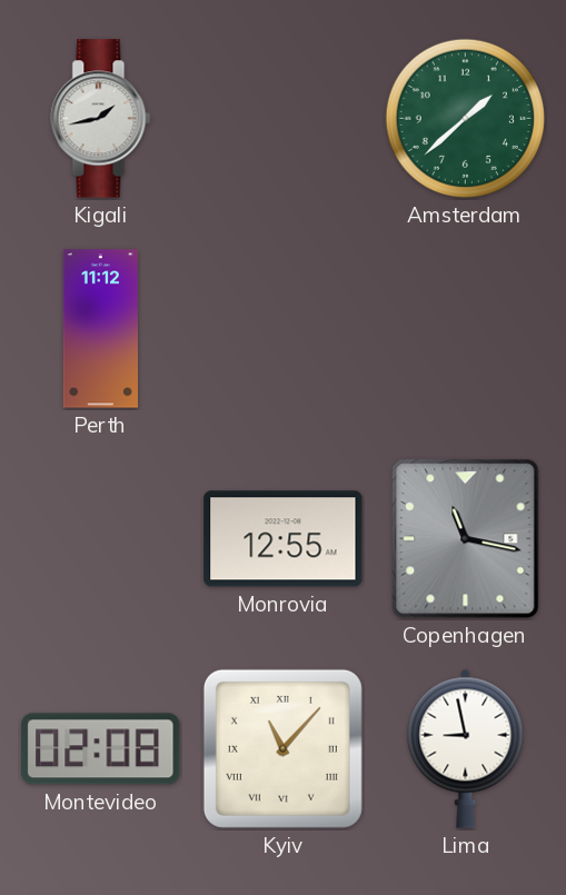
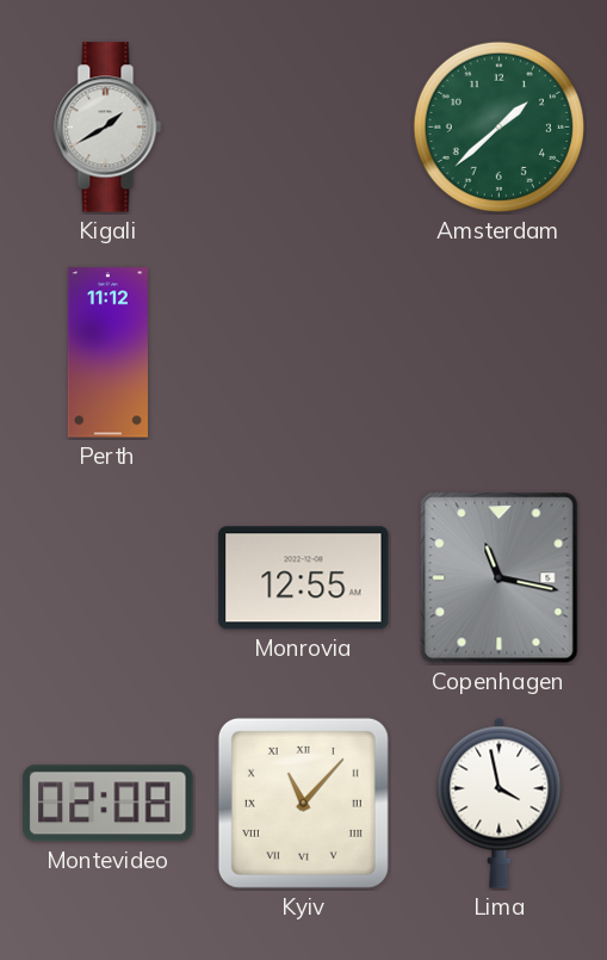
Kigali: 1:43 -> 1:40
Lima: 8:58 -> 3:58
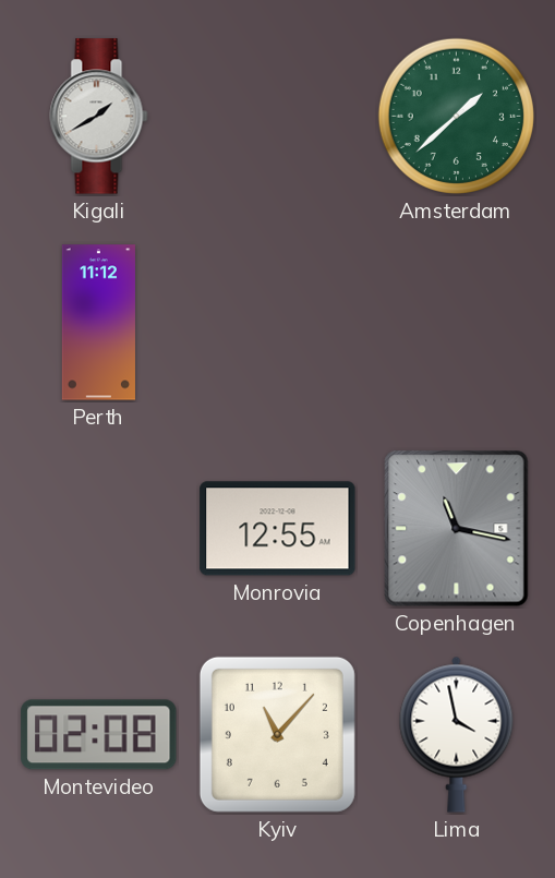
Kyiv numerals: Roman -> Arabic
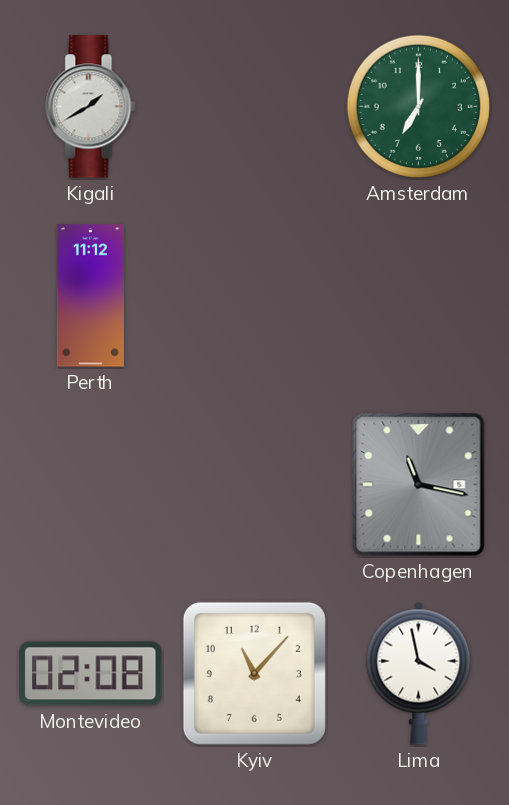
Amsterdam: 1:38 -> 7:00
Monrovia: 12:55 -> none
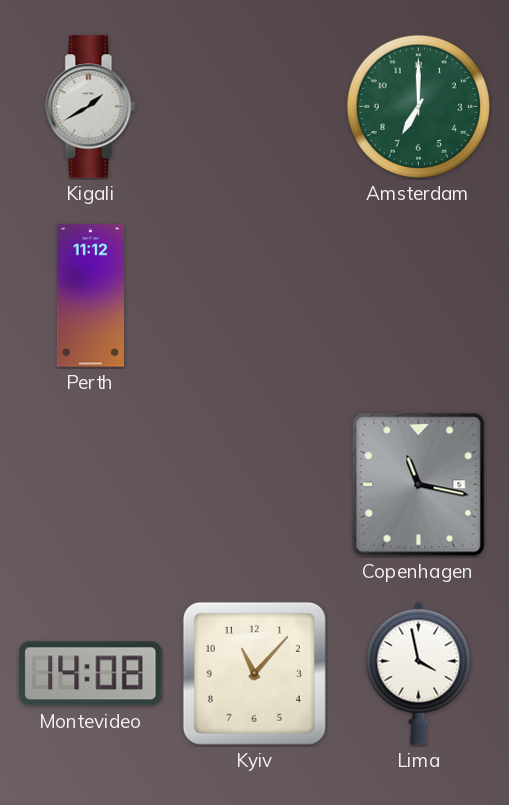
Montevideo: 02:08 -> 14:08
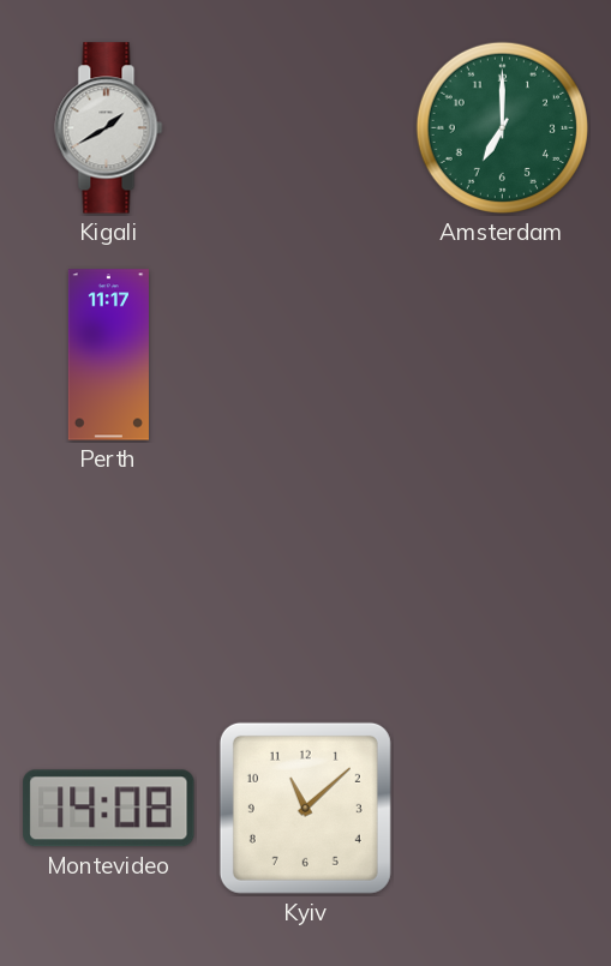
Perth: 11:12 -> 11:17
Copenhagen: 11:17 -> none
Kyiv: 11:07 -> 11:08
Lima: 3:58 -> none
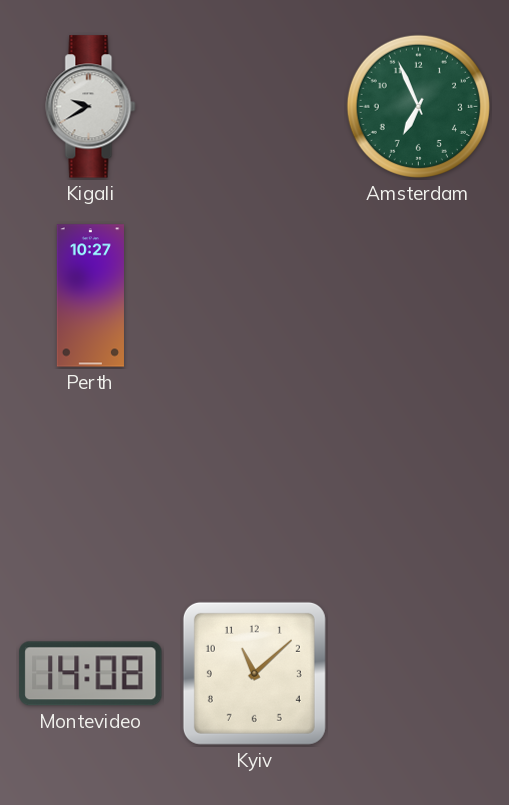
Kigali: 1:40 -> 9:40
Amsterdam: 7:00 -> 6:56
Perth: 11:17 -> 10:27
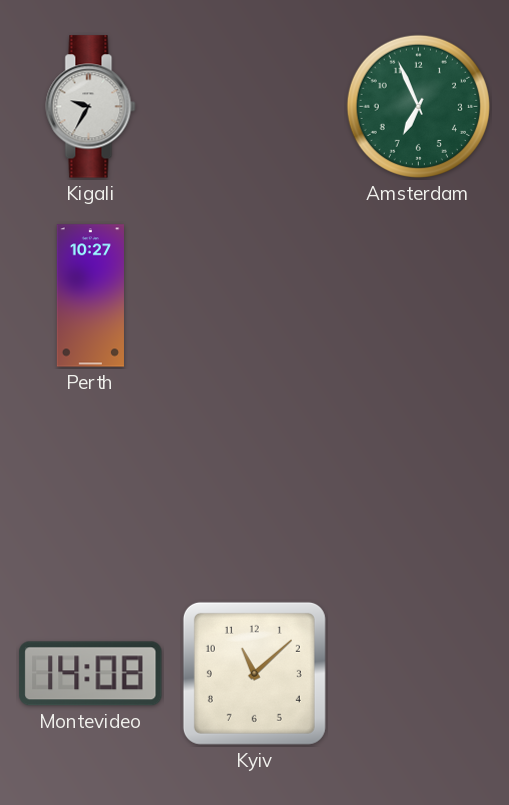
Kigali: 9:40 -> 9:35
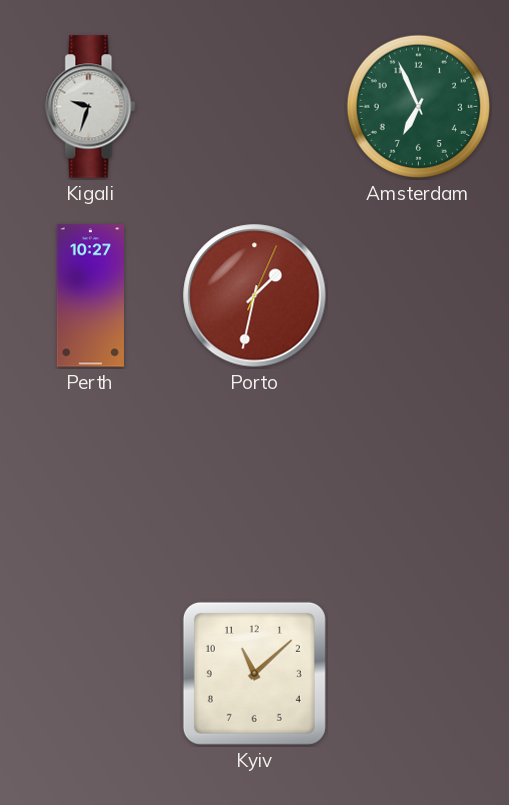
Kigali: 9:35 -> 9:33
Porto: none -> 1:32
Montevideo: 14:08 -> none
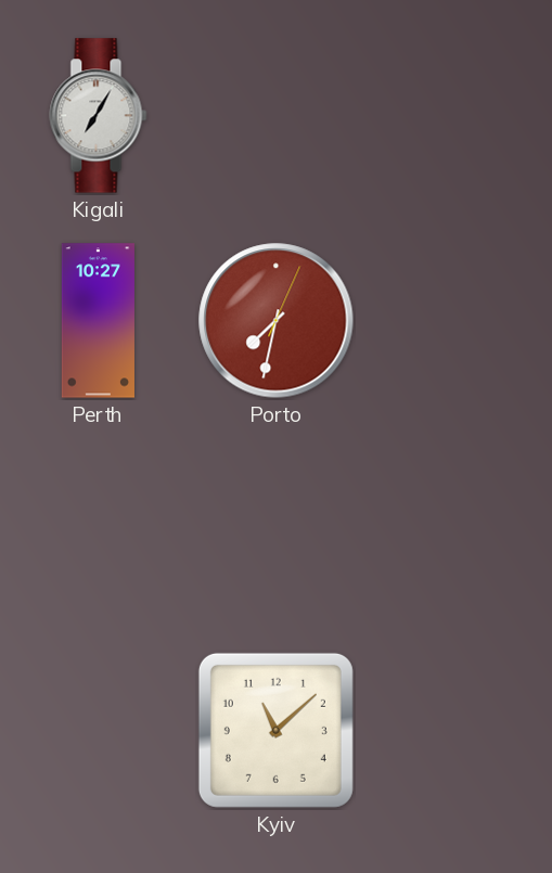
Kigali: 9:33 -> 7:05
Amsterdam: 6:56 -> none
Porto: 1:32 -> 7:32
